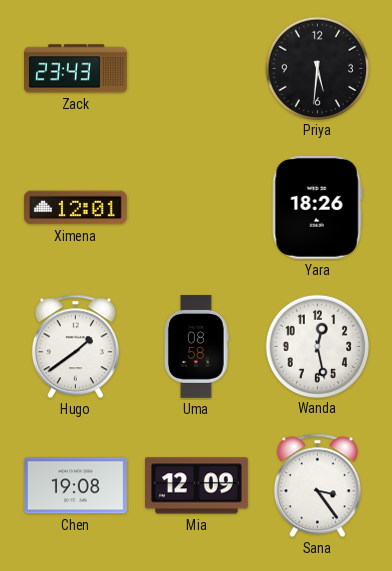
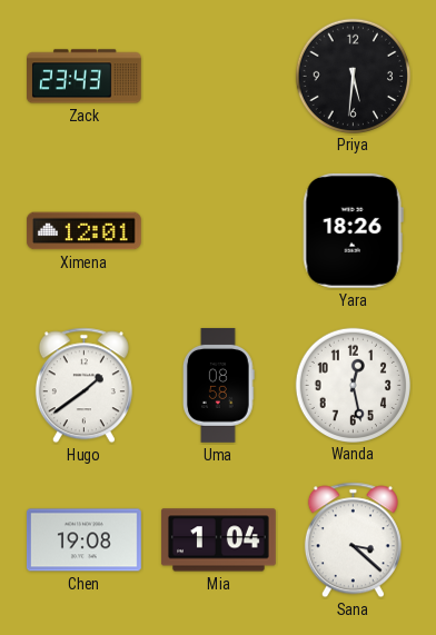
Mia: 12:09 -> 1:04
Sana: 3:24 -> 3:22
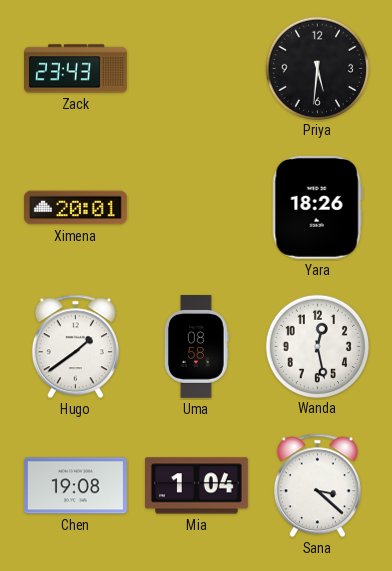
Ximena: 12:01 -> 20:01
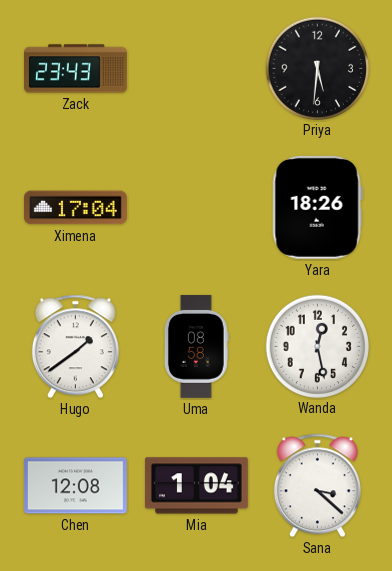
Ximena: 20:01 -> 17:04
Chen: 19:08 -> 12:08
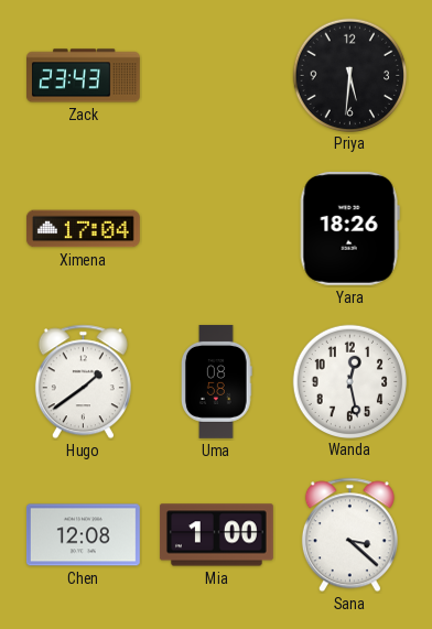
Mia: 1:04 -> 1:00
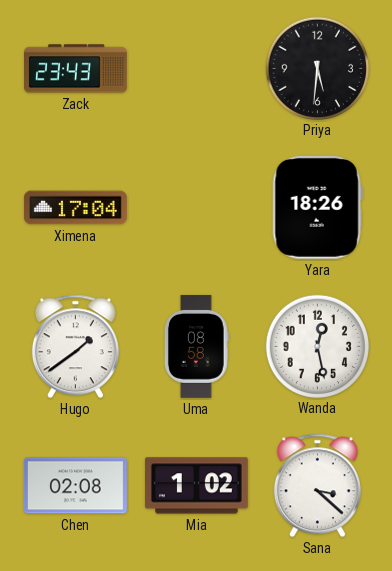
Chen: 12:08 -> 02:08
Mia: 1:00 -> 1:02
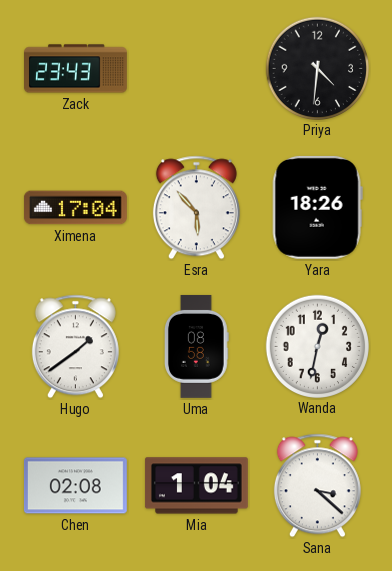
Priya: 5:31 -> 4:31
Esra: none -> 5:53
Wanda: 12:28 -> 12:32
Mia: 1:02 -> 1:04
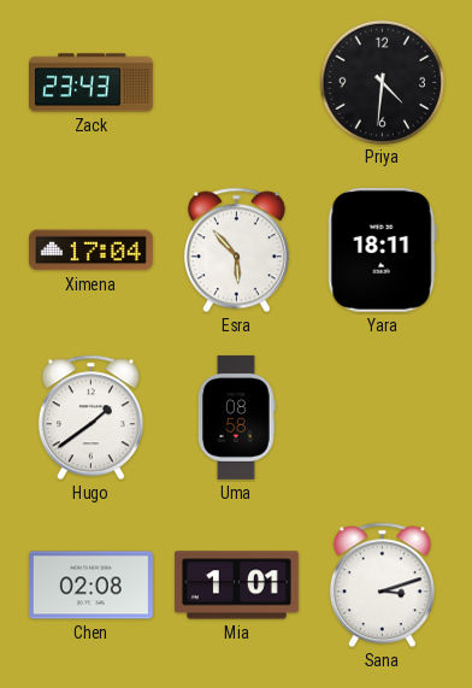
Yara: 18:26 -> 18:11
Wanda: 12:32 -> none
Mia: 1:04 -> 1:01
Sana: 3:22 -> 3:12
